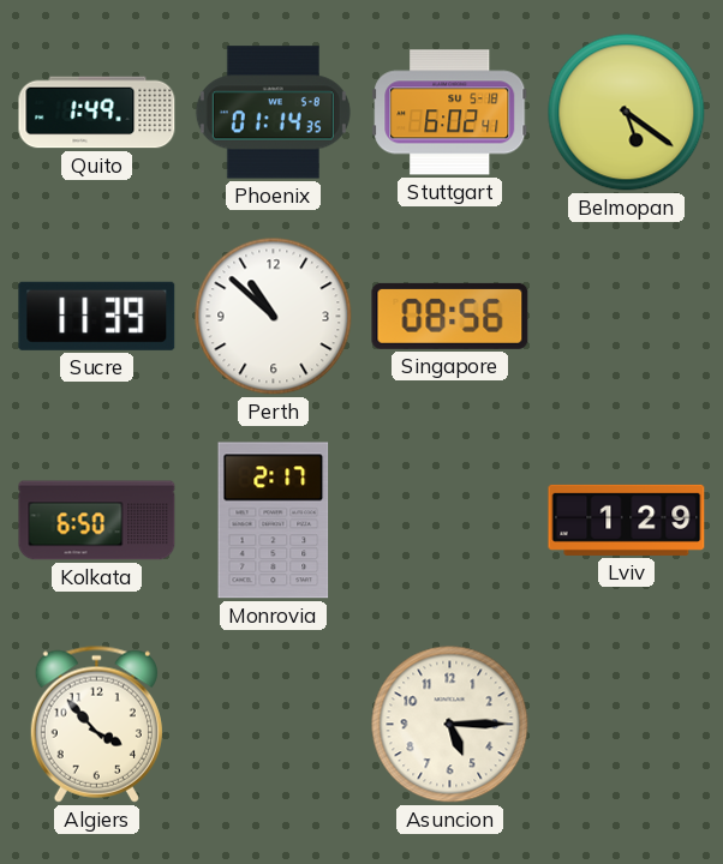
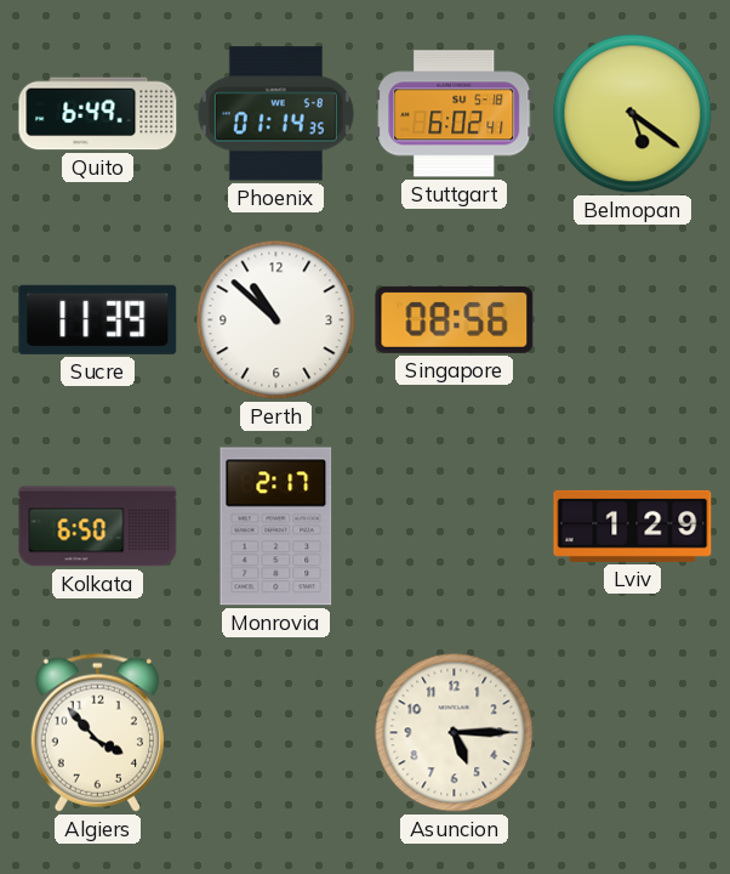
Quito: 1:49 -> 6:49
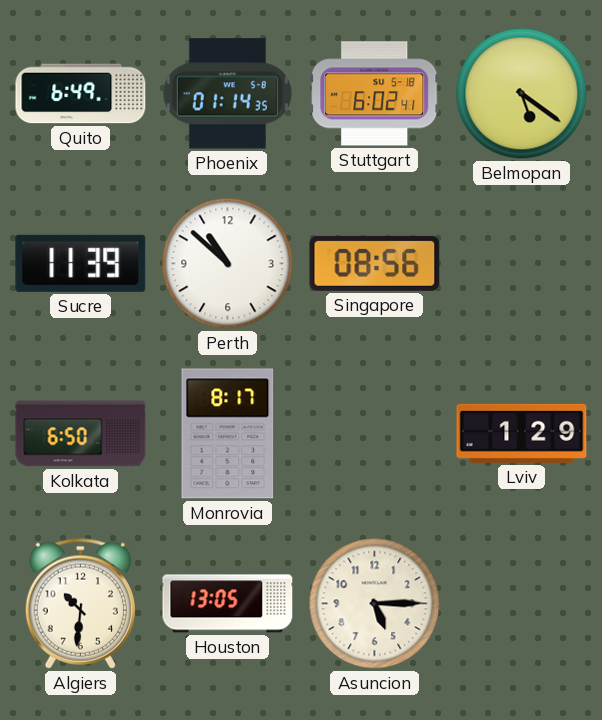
Monrovia: 2:17 -> 8:17
Algiers: 3:53 -> 10:31
Houston: none -> 13:05
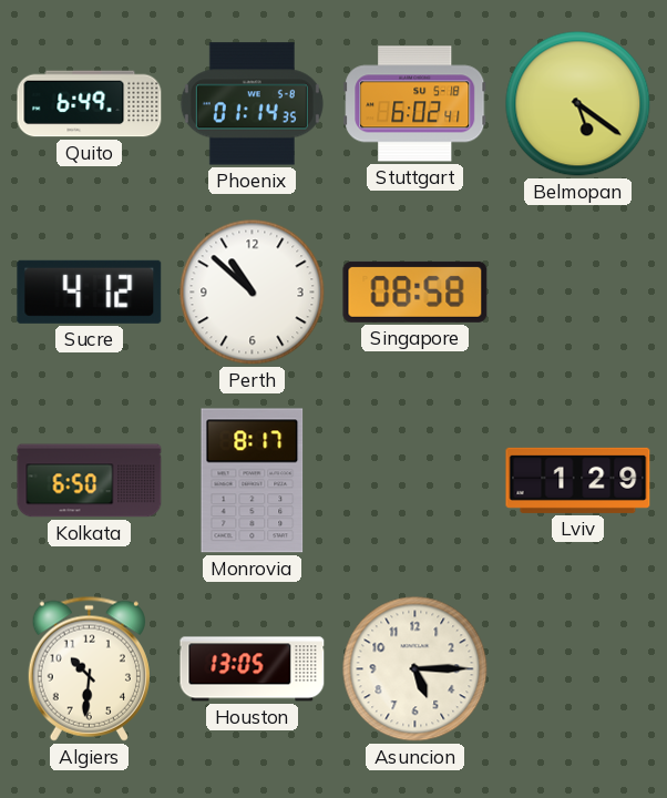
Sucre: 11:39 -> 4:12
Singapore: 08:56 -> 08:58
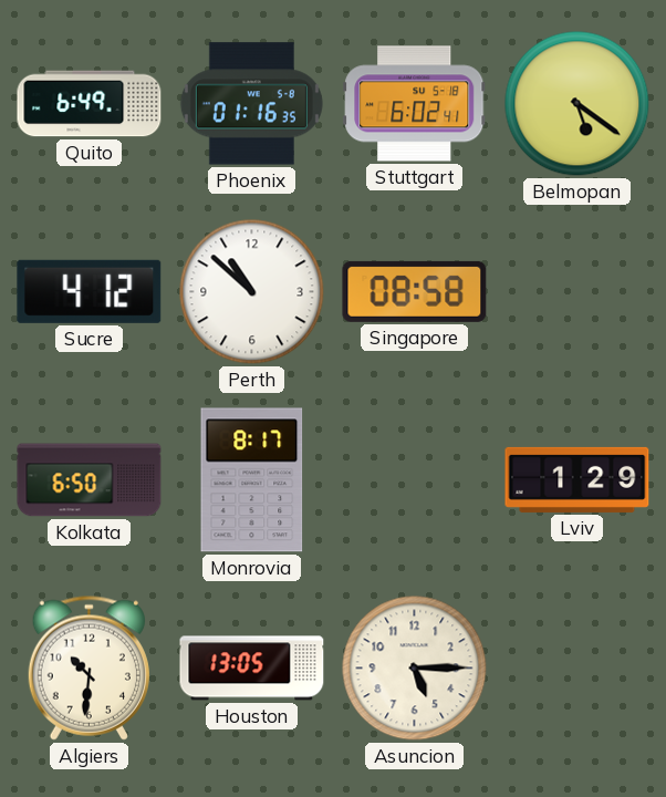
Phoenix: 01:14 -> 01:16
